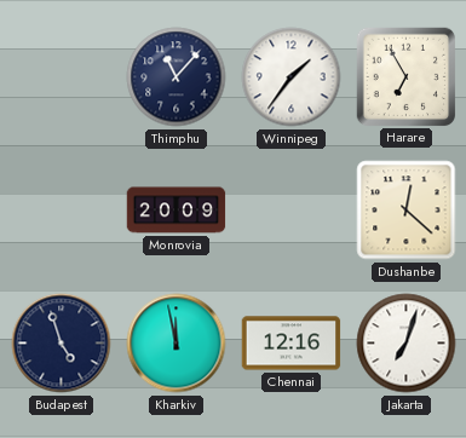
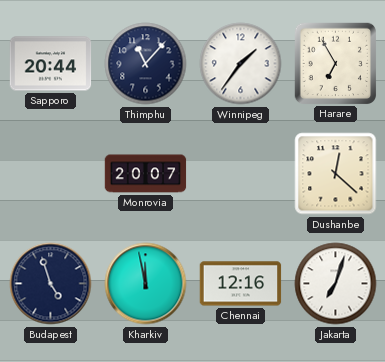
Sapporo: none -> 20:44
Monrovia: 20:09 -> 20:07
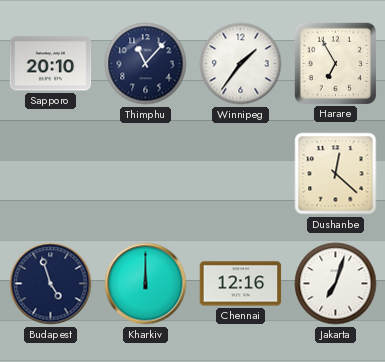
Sapporo: 20:44 -> 20:10
Monrovia: 20:07 -> none
Kharkiv: 11:58 -> 12:00
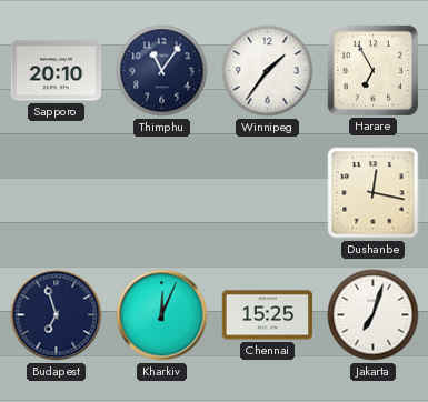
Thimphu: 11:07 -> 11:06
Dushanbe: 12:22 -> 12:17
Budapest: 4:57 -> 6:57
Kharkiv: 12:00 -> 12:04
Chennai: 12:16 -> 15:25
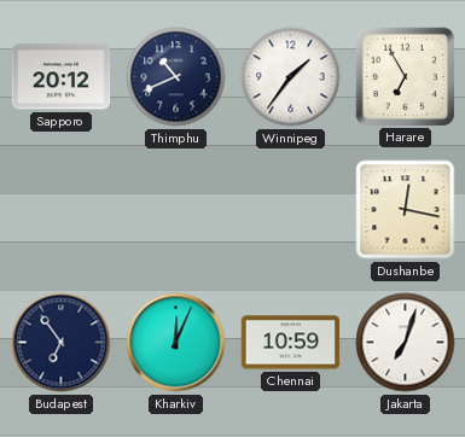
Sapporo: 20:10 -> 20:12
Thimphu: 11:06 -> 10:41
Budapest: 6:57 -> 6:54
Chennai: 15:25 -> 10:59
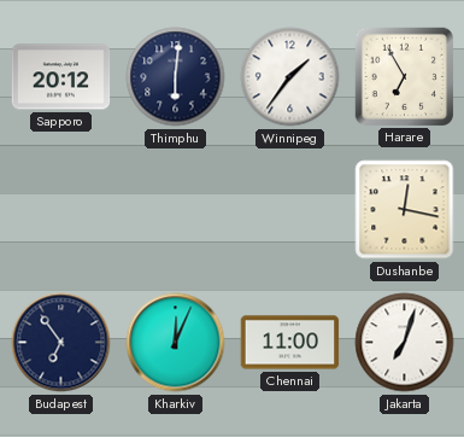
Thimphu: 10:41 -> 6:01
Chennai: 10:59 -> 11:00
